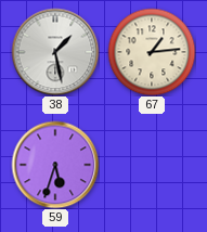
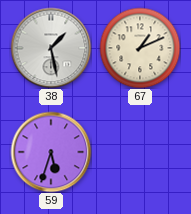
67: 1:14 -> 1:11
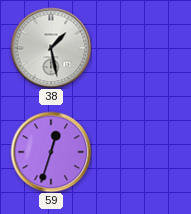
67: 1:11 -> none
59: 5:33 -> 12:33
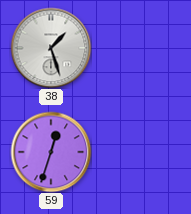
38: 1:28 -> 1:27
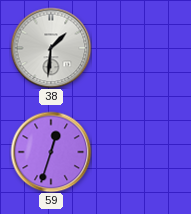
38: 1:27 -> 1:31
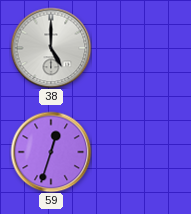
38: 1:31 -> 5:00
